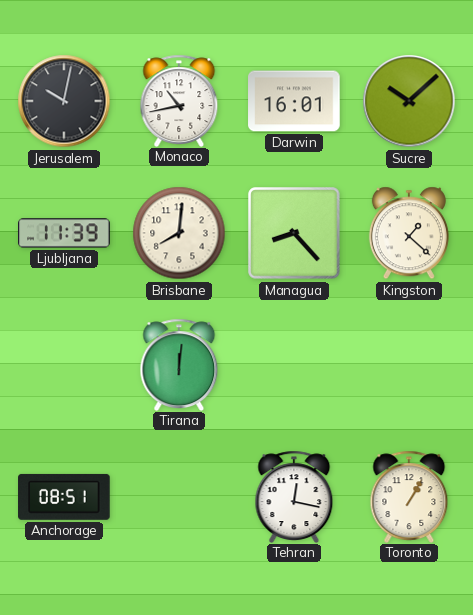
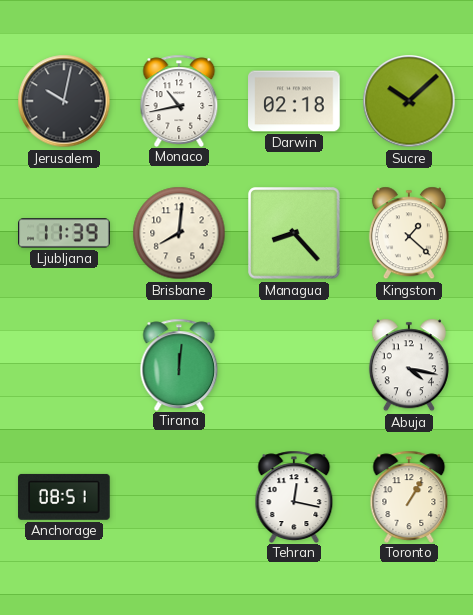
Darwin: 16:01 -> 02:18
Abuja: none -> 4:17
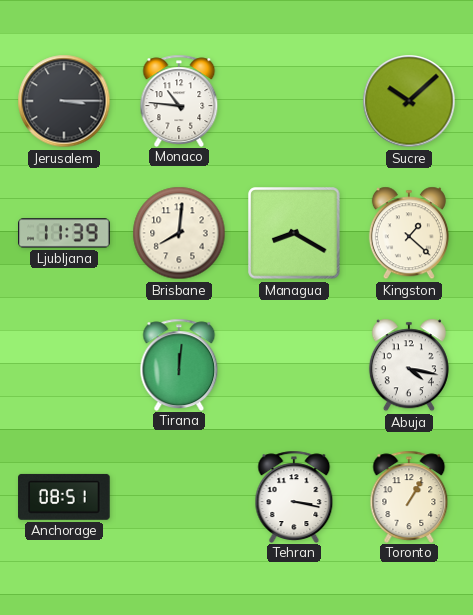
Jerusalem: 10:02 -> 3:15
Monaco: 10:43 -> 10:46
Darwin: 02:18 -> none
Managua: 8:23 -> 8:20
Tehran: 12:17 -> 3:17
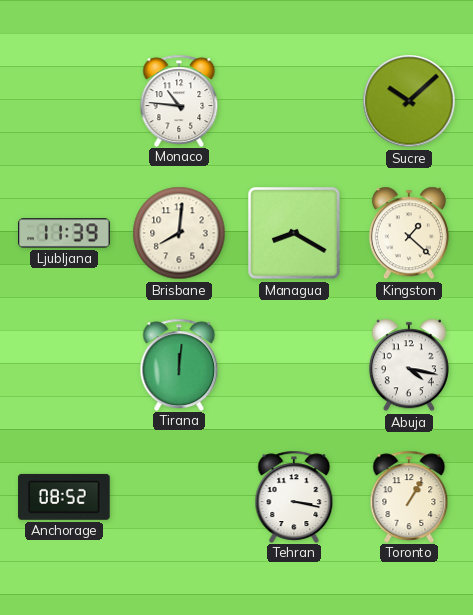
Jerusalem: 3:15 -> none
Anchorage: 08:51 -> 08:52
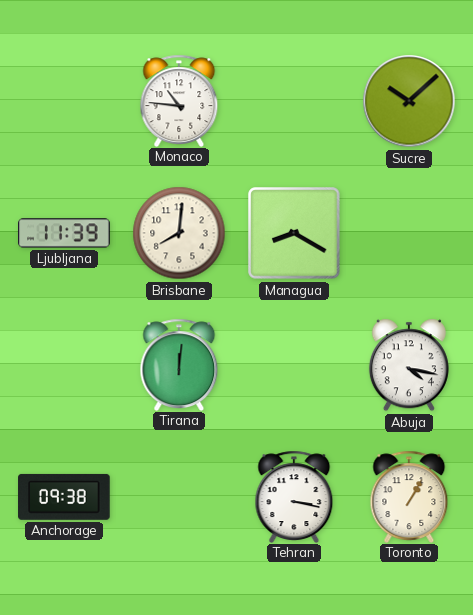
Kingston: 1:22 -> none
Anchorage: 08:52 -> 09:38
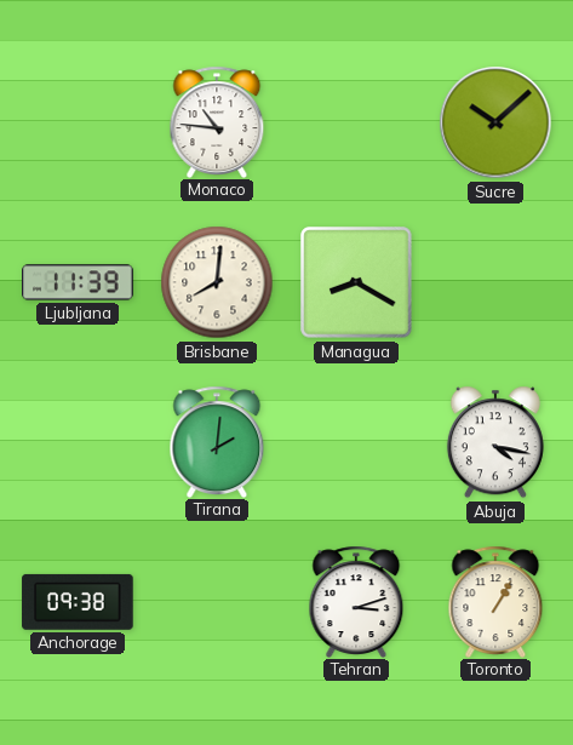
Tirana: 12:01 -> 2:01
Tehran: 3:17 -> 3:12
